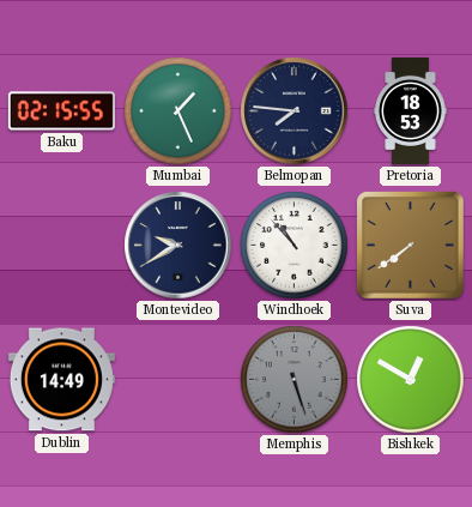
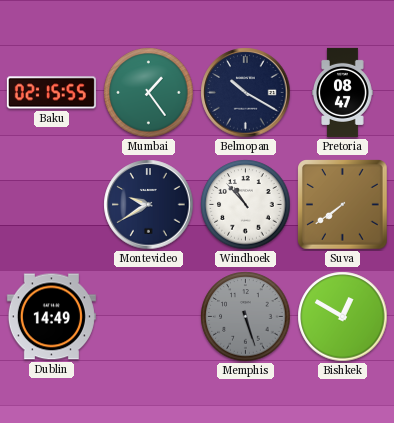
Mumbai: 1:26 -> 1:24
Belmopan: 7:46 -> 10:20
Pretoria: 18:53 -> 08:47
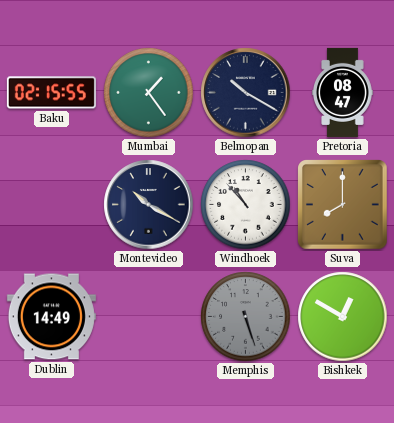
Montevideo: 9:40 -> 10:20
Suva: 7:39 -> 8:00
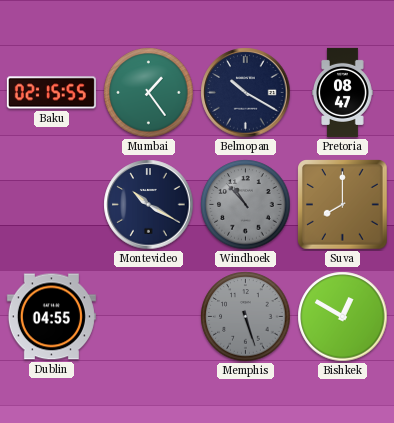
Windhoek dial: white -> grey
Dublin: 14:49 -> 04:55
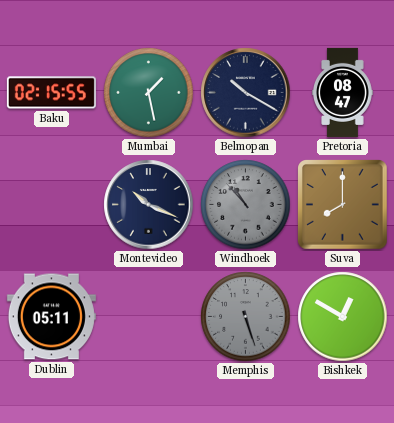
Mumbai: 1:24 -> 1:28
Montevideo: 10:20 -> 10:19
Dublin: 04:55 -> 05:11
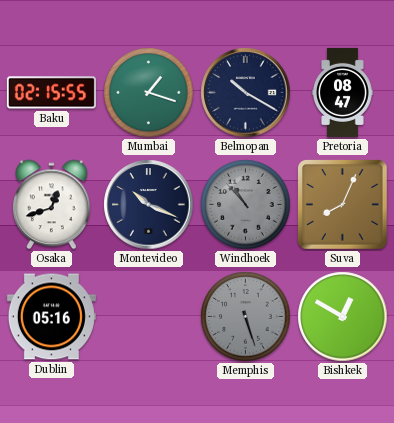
Mumbai: 1:28 -> 1:18
Osaka: none -> 12:42
Suva: 8:00 -> 8:04
Dublin: 05:11 -> 05:16
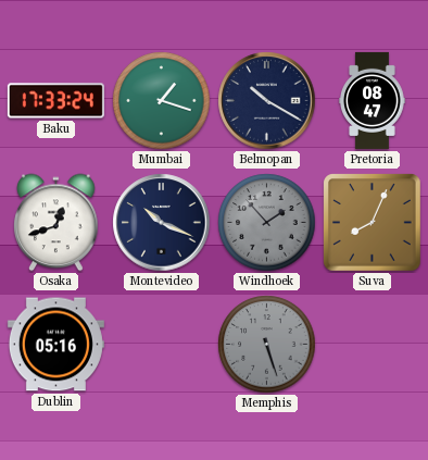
Baku: 02:15 -> 17:33
Windhoek: 10:53 -> 1:53
Bishkek: 12:50 -> none
